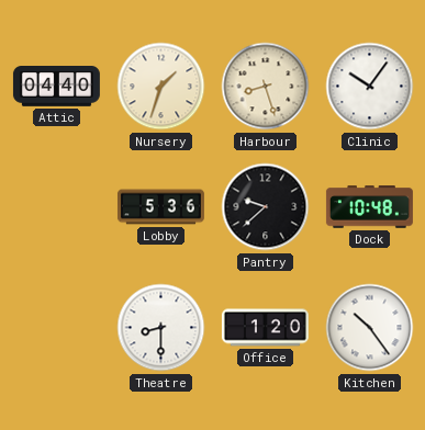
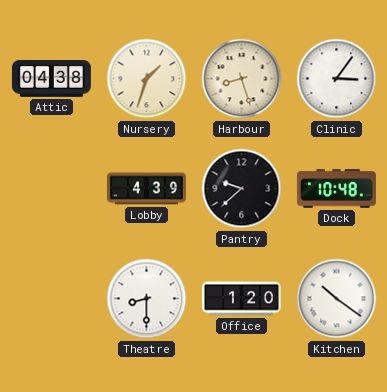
Attic: 04:40 -> 04:38
Clinic: 10:06 -> 3:06
Lobby: 5:36 -> 4:39
Kitchen: 10:24 -> 10:21
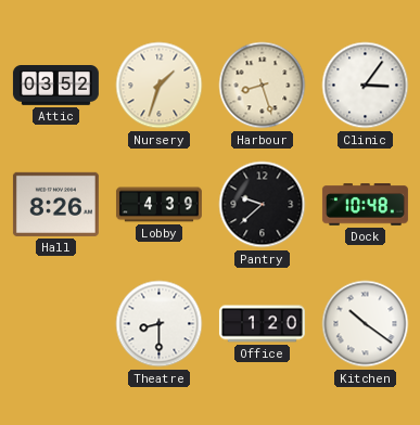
Attic: 04:38 -> 03:52
Hall: none -> 8:26
